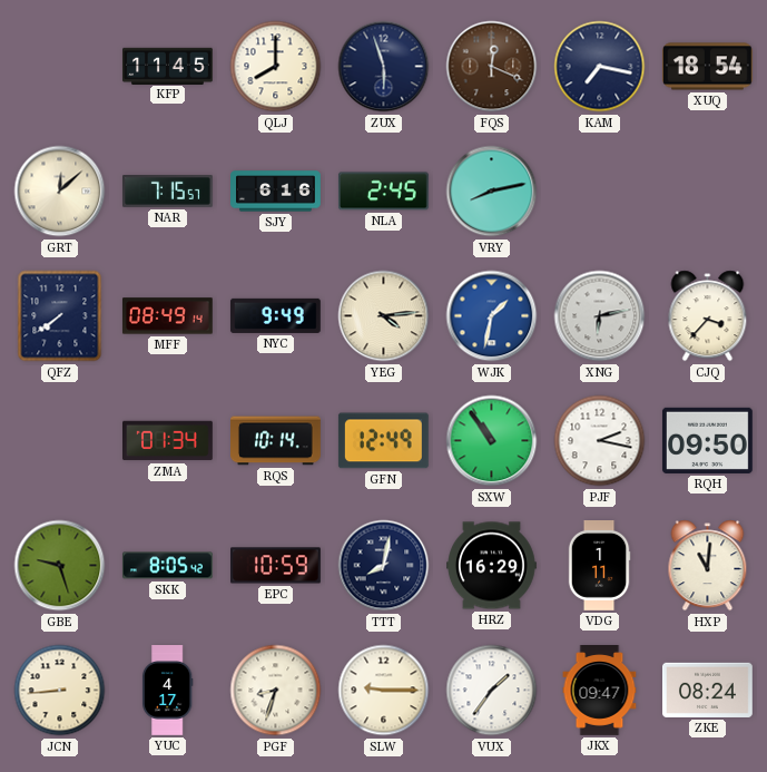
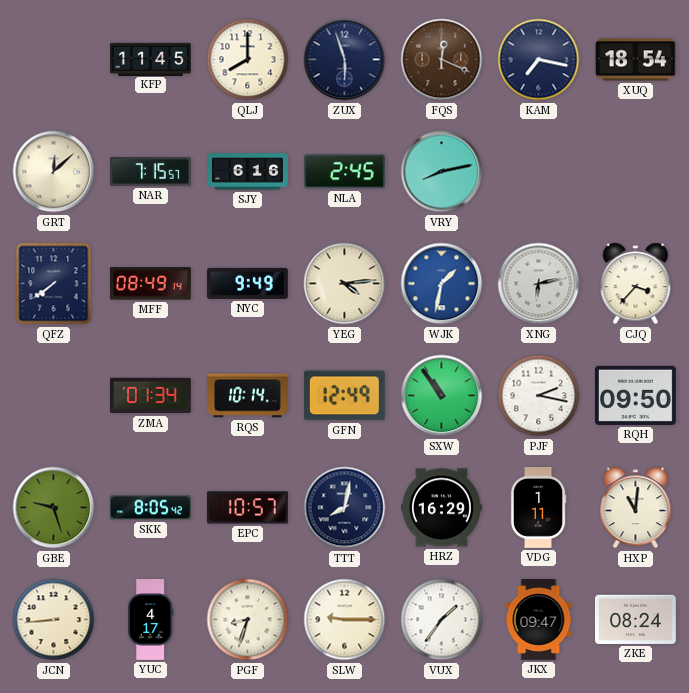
EPC: 10:59 -> 10:57
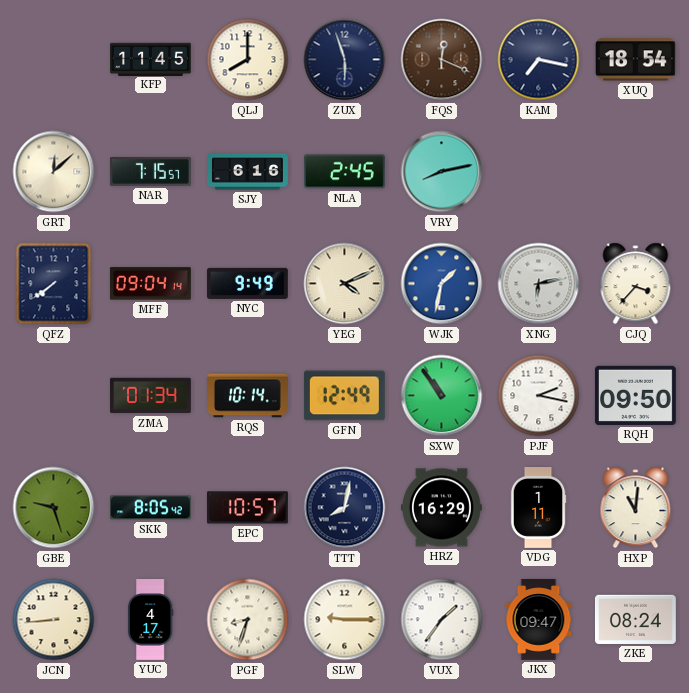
MFF: 08:49 -> 09:04
YEG: 4:14 -> 4:11
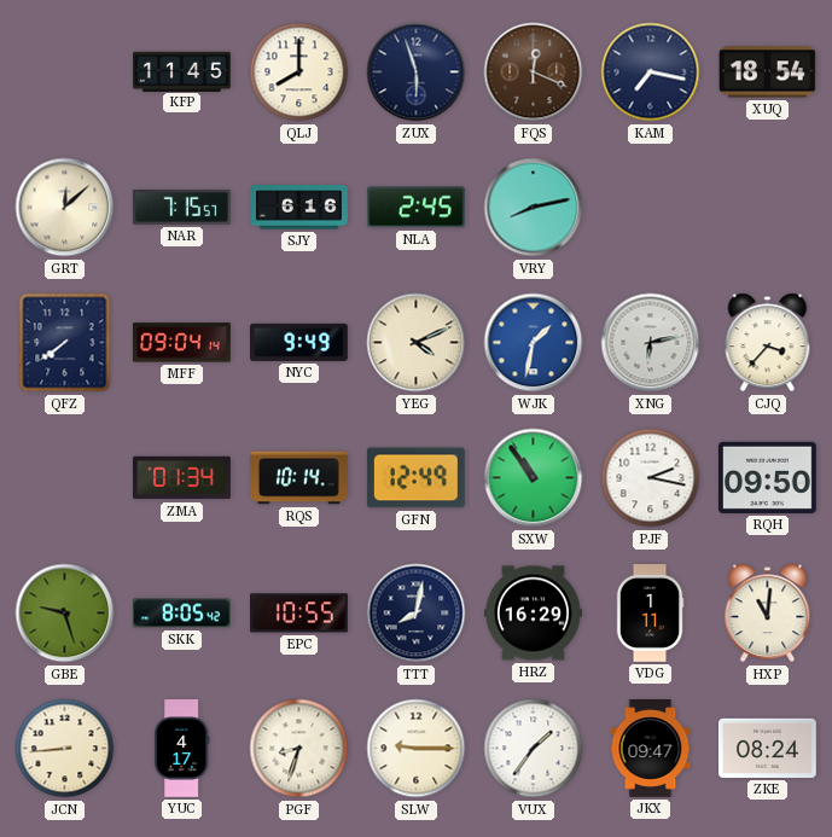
EPC: 10:57 -> 10:55
